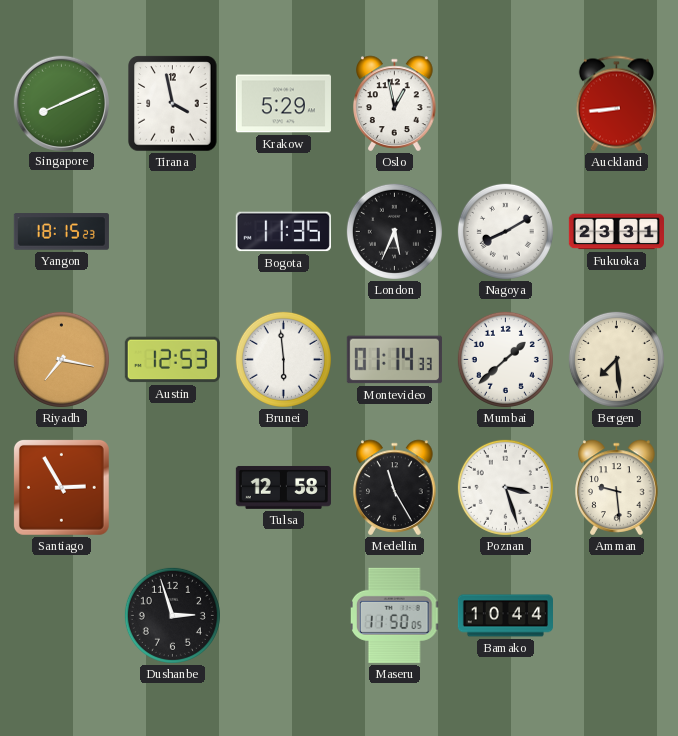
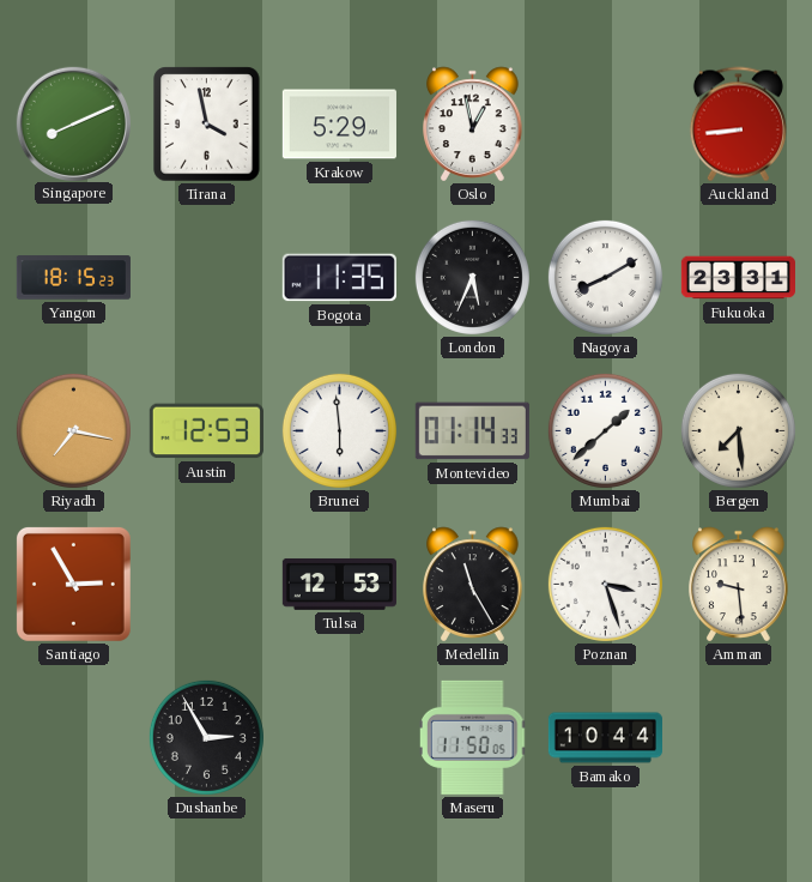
Tulsa: 12:58 -> 12:53
Dushanbe: 2:57 -> 2:55
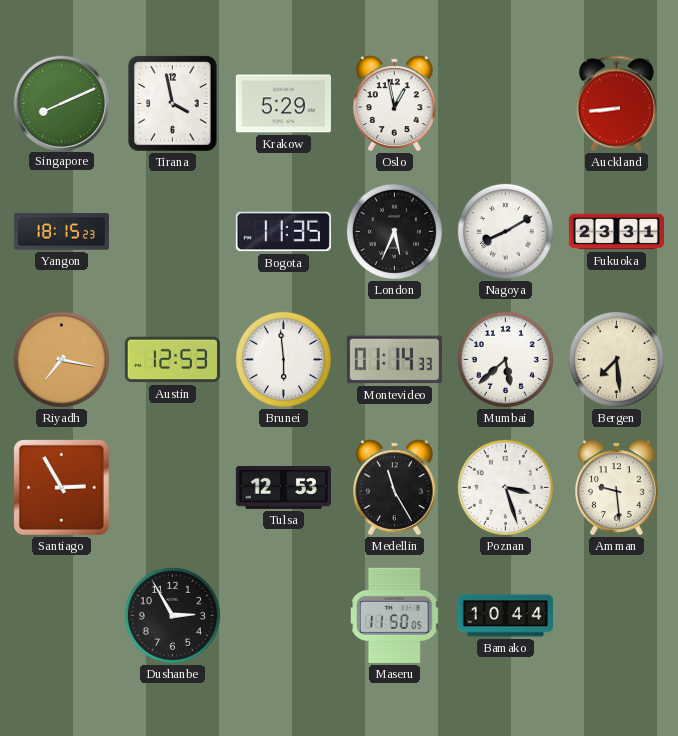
Mumbai: 1:38 -> 5:38
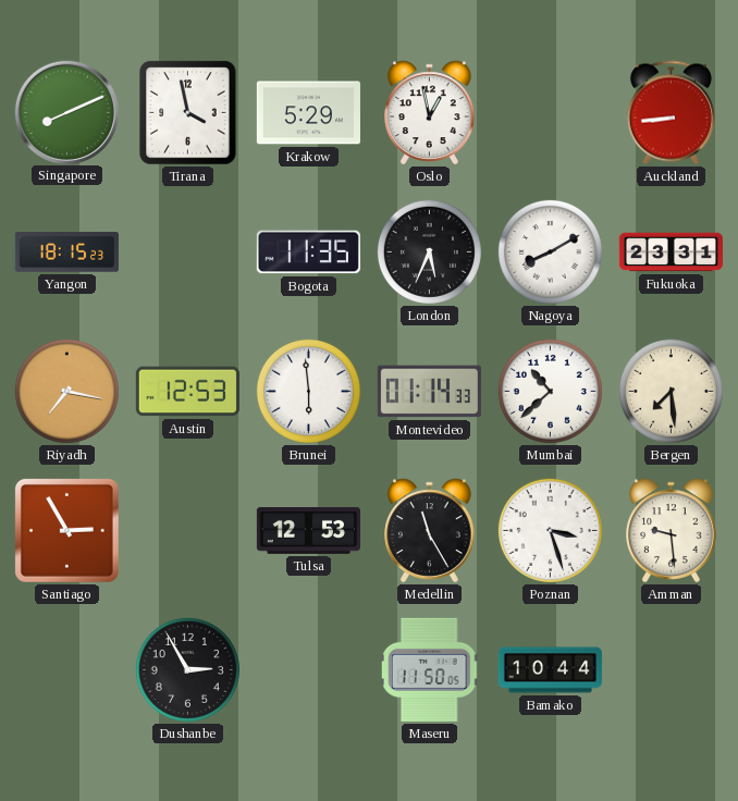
Mumbai: 5:38 -> 10:38
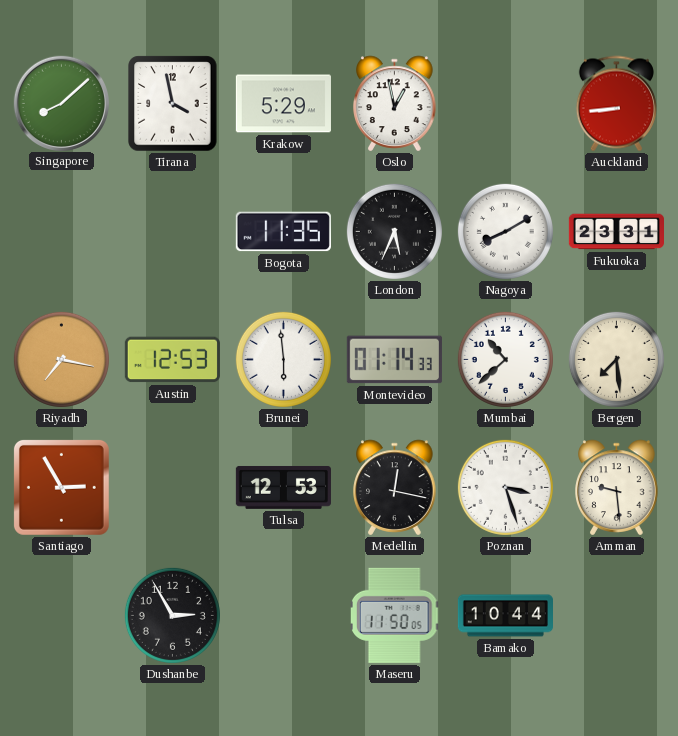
Singapore: 8:11 -> 8:08
Yangon: 18:15 -> none
Medellin: 11:25 -> 12:17
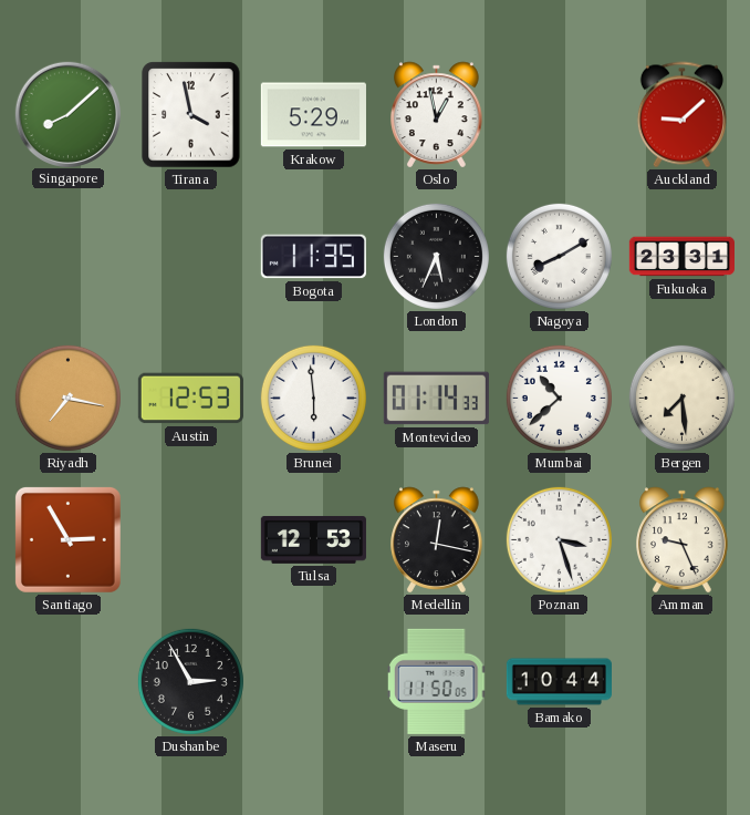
Auckland: 8:44 -> 9:08
Amman: 9:29 -> 9:26
